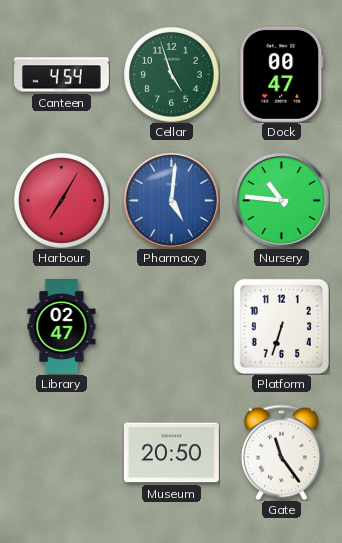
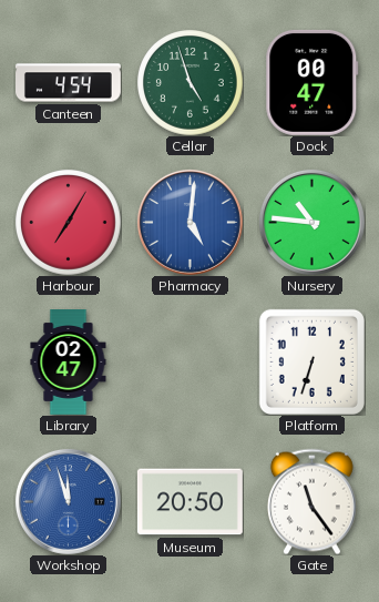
Workshop: none -> 11:57
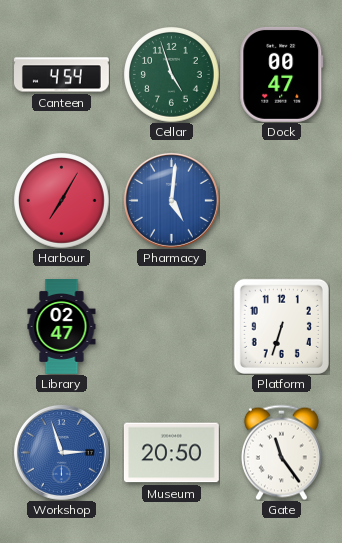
Nursery: 10:46 -> none
Workshop: 11:57 -> 2:57
